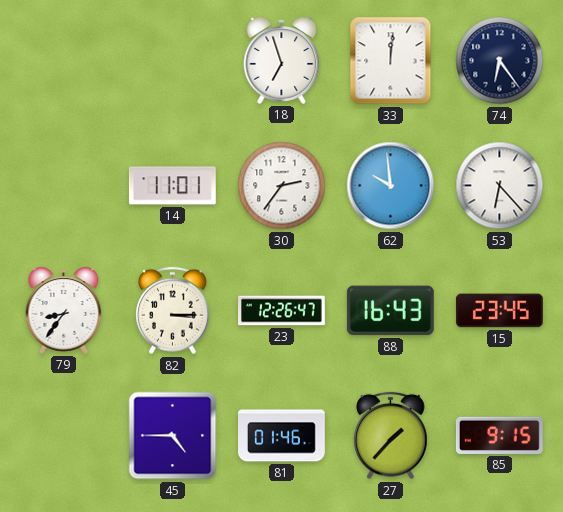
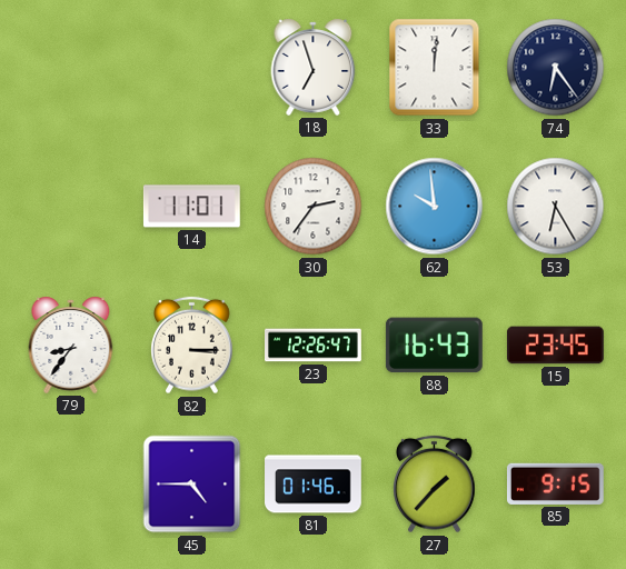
53: 6:23 -> 6:25
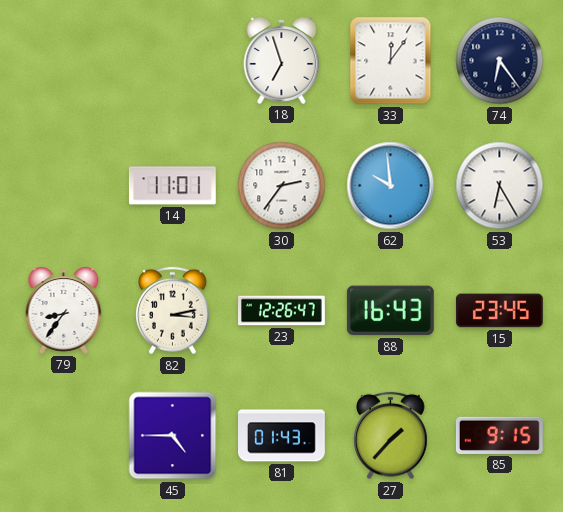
33: 12:01 -> 12:06
82: 3:15 -> 3:13
81: 01:46 -> 01:43
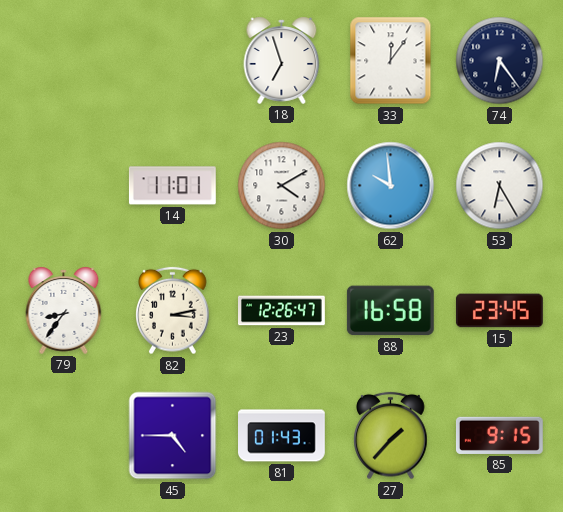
30: 2:36 -> 4:10
88: 16:43 -> 16:58
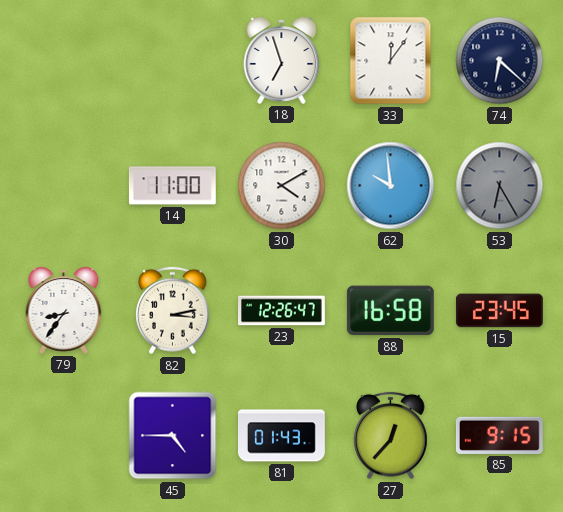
74: 6:24 -> 6:22
14: 11:01 -> 11:00
53 dial: white -> grey
27: 1:37 -> 12:37
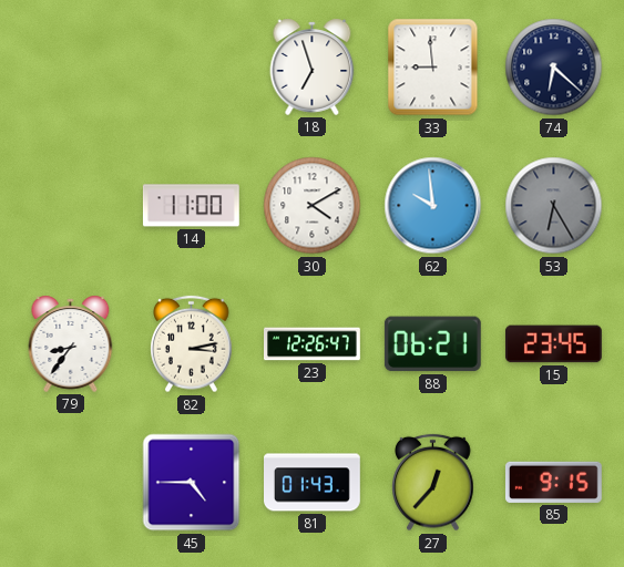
33: 12:06 -> 8:59
88: 16:58 -> 06:21
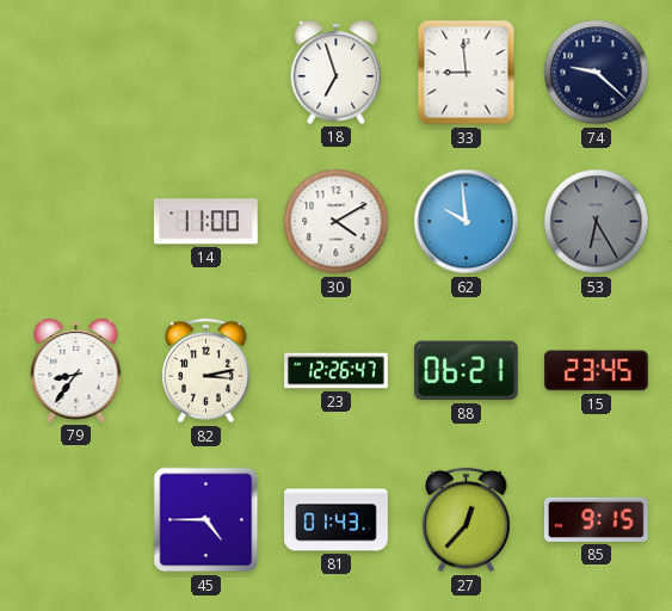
74: 6:22 -> 9:22
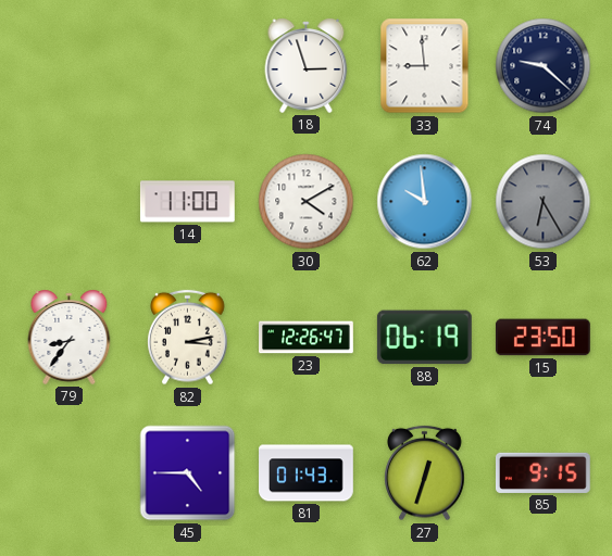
18: 6:57 -> 2:57
88: 06:21 -> 06:19
15: 23:45 -> 23:50
27: 12:37 -> 12:33
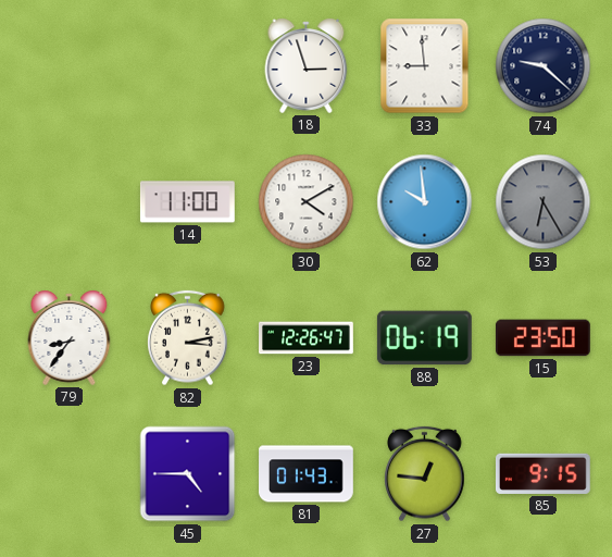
27: 12:33 -> 12:46
